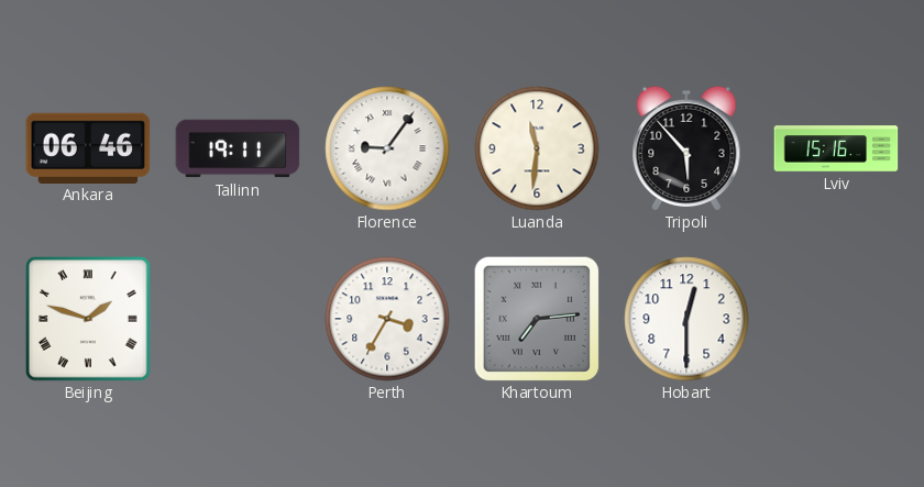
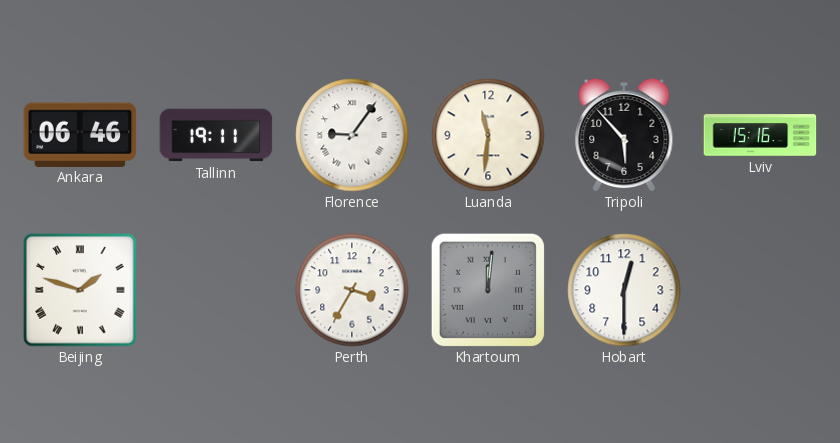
Khartoum: 7:14 -> 12:01
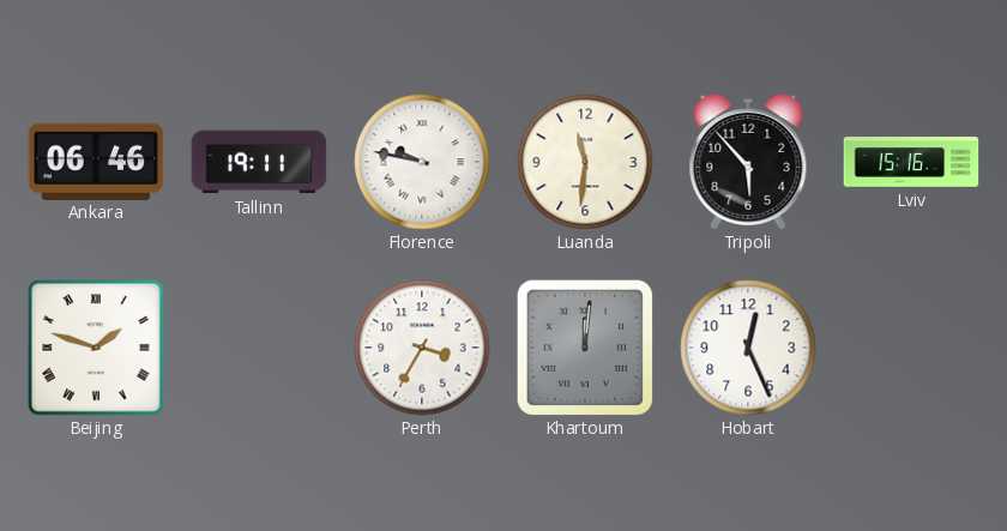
Florence: 9:06 -> 9:47
Hobart: 12:30 -> 12:26
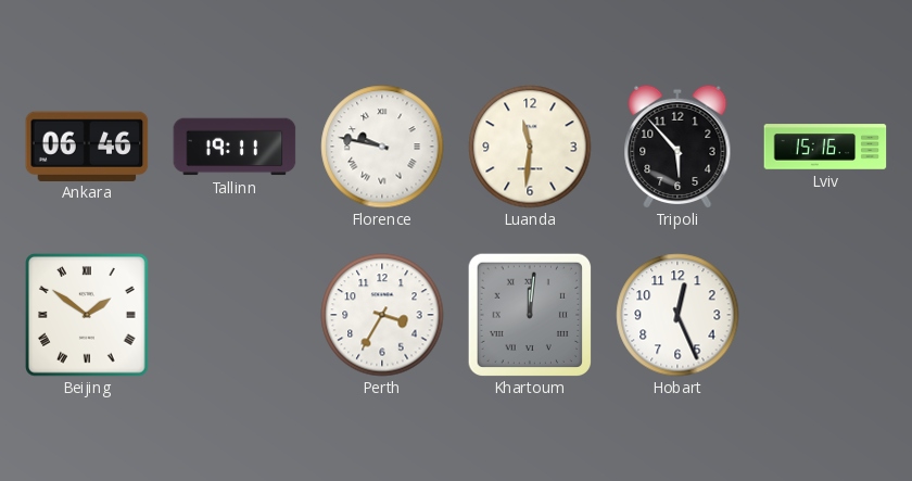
Beijing: 1:48 -> 1:51
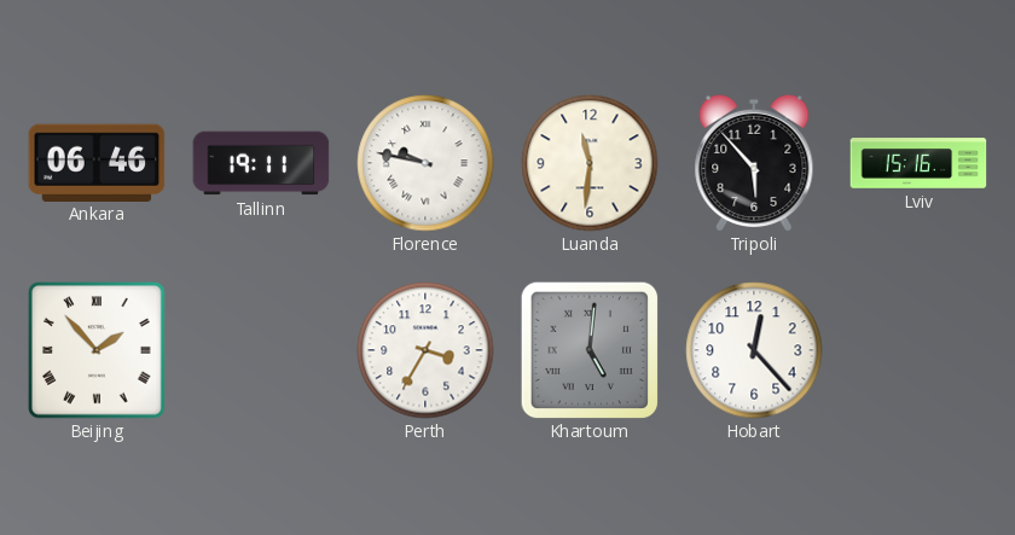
Beijing: 1:51 -> 1:53
Khartoum: 12:01 -> 5:01
Hobart: 12:26 -> 12:23
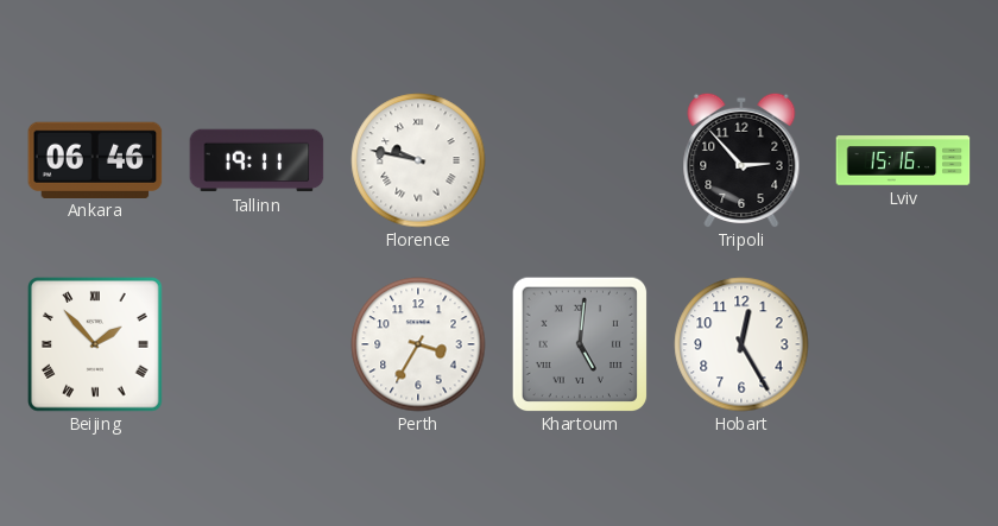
Luanda: 11:31 -> none
Tripoli: 5:53 -> 2:53
Hobart: 12:23 -> 12:25
